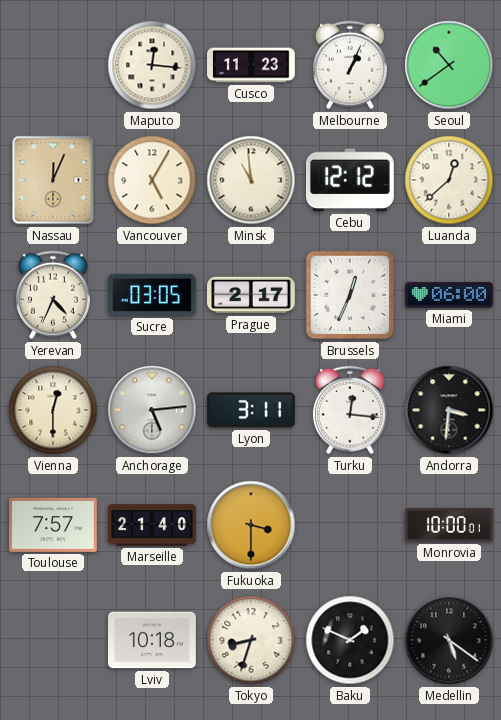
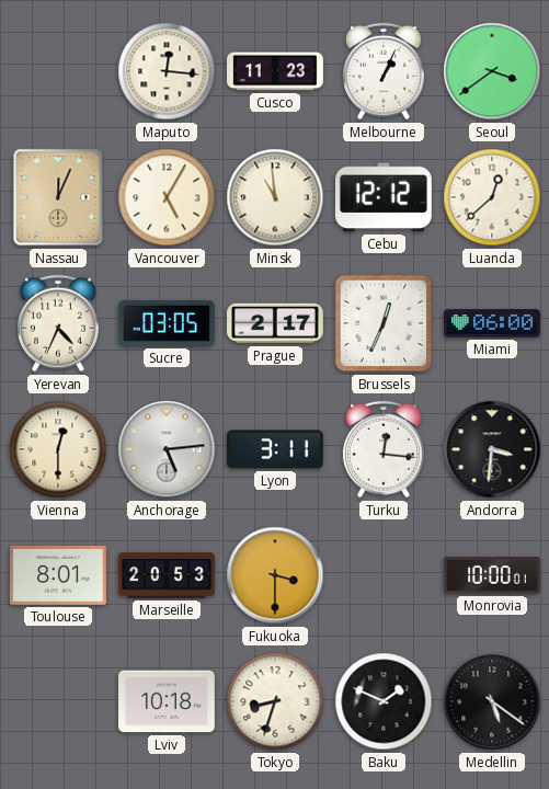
Seoul: 10:39 -> 3:39
Toulouse: 7:57 -> 8:01
Marseille: 21:40 -> 20:53
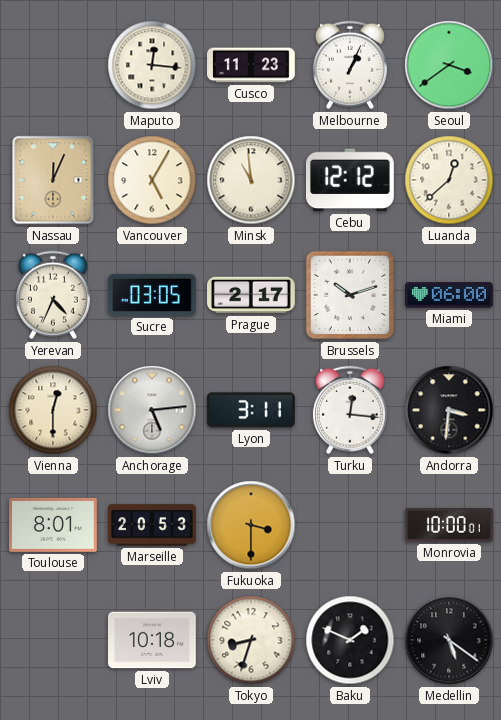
Brussels: 12:34 -> 10:12
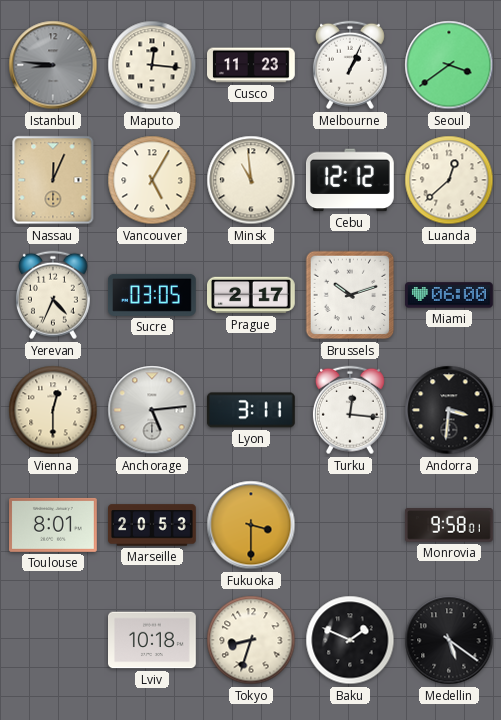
Istanbul: none -> 8:46
Monrovia: 10:00 -> 9:58
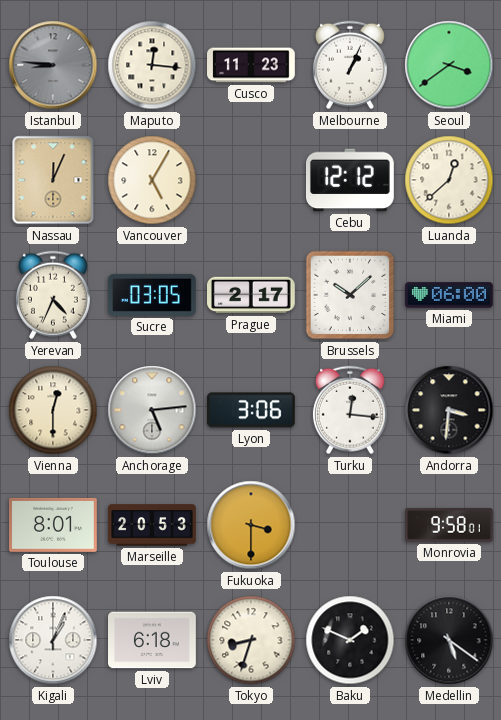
Minsk: 10:59 -> none
Brussels: 10:12 -> 10:08
Lyon: 3:11 -> 3:06
Kigali: none -> 1:04
Lviv: 10:18 -> 6:18
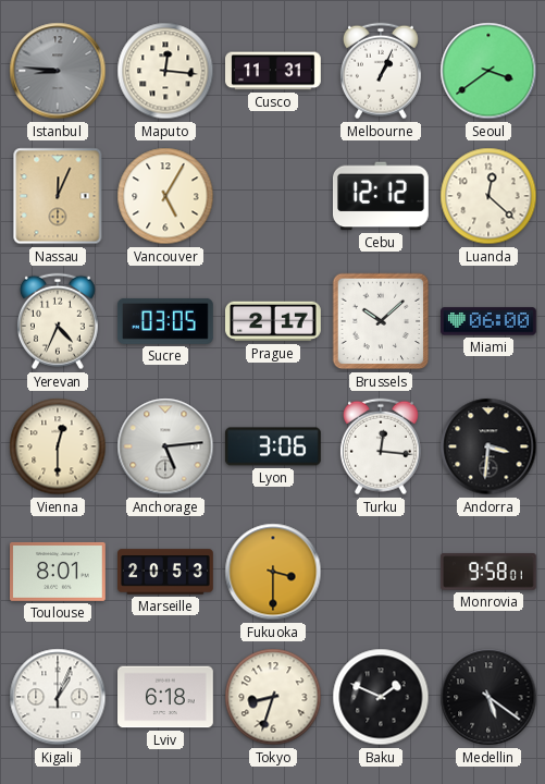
Cusco: 11:23 -> 11:31
Luanda: 12:38 -> 12:22
